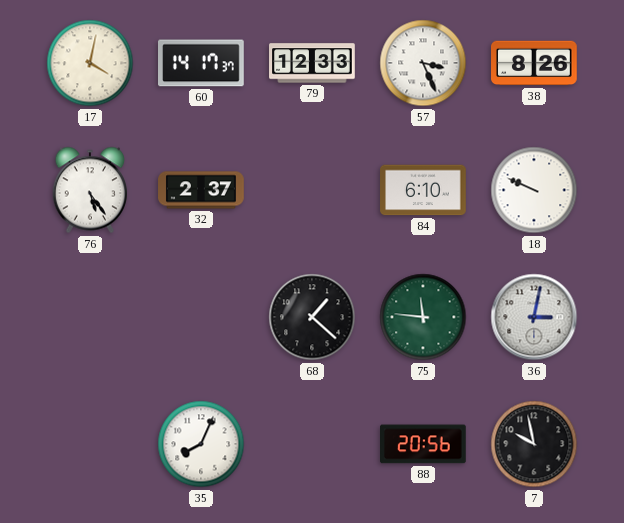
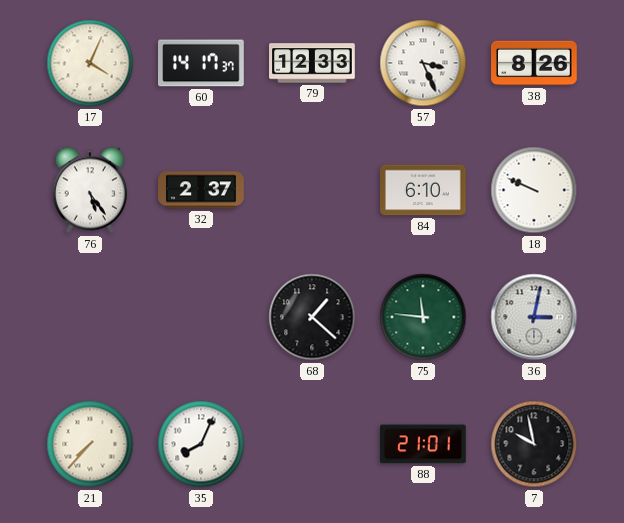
17: 4:02 -> 4:04
21: none -> 7:37
88: 20:56 -> 21:01
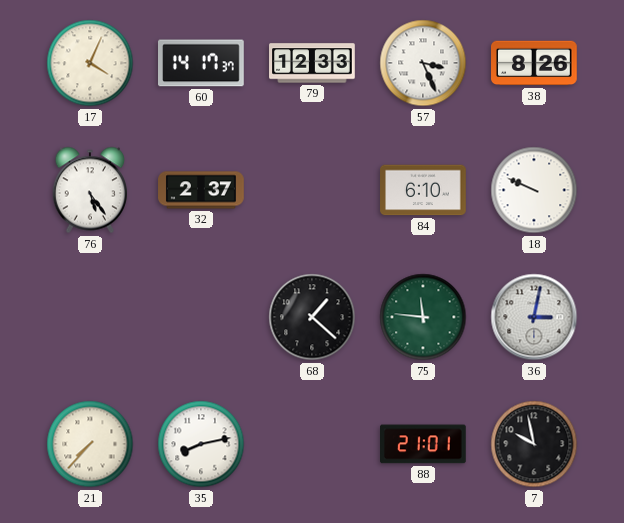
35: 8:04 -> 8:13
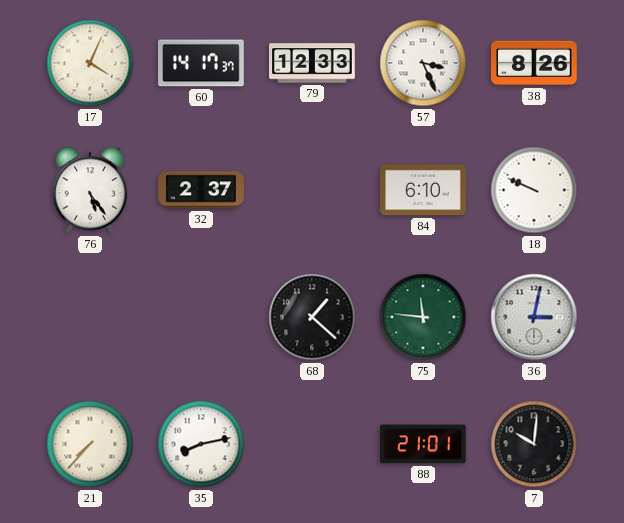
7: 9:58 -> 10:01
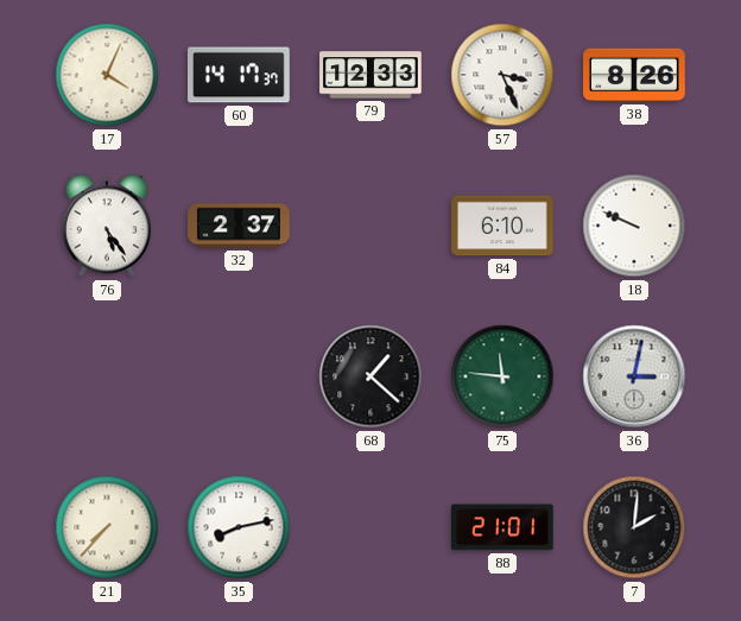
7: 10:01 -> 2:01
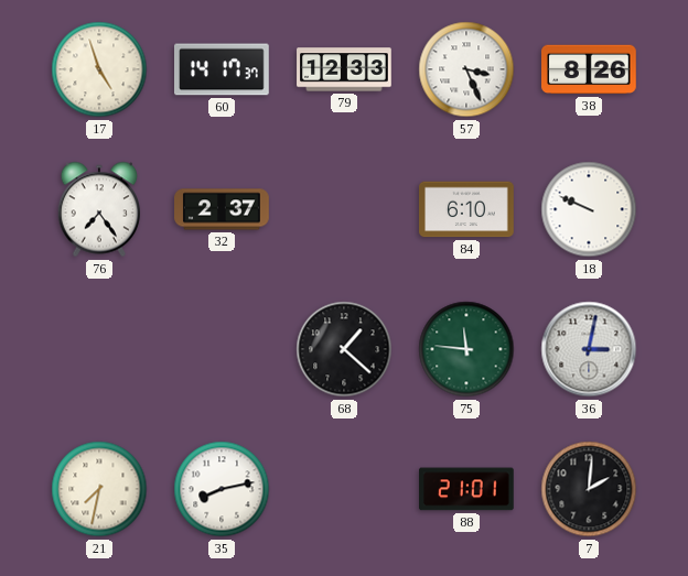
17: 4:04 -> 4:57
76: 5:24 -> 7:24
21: 7:37 -> 7:32
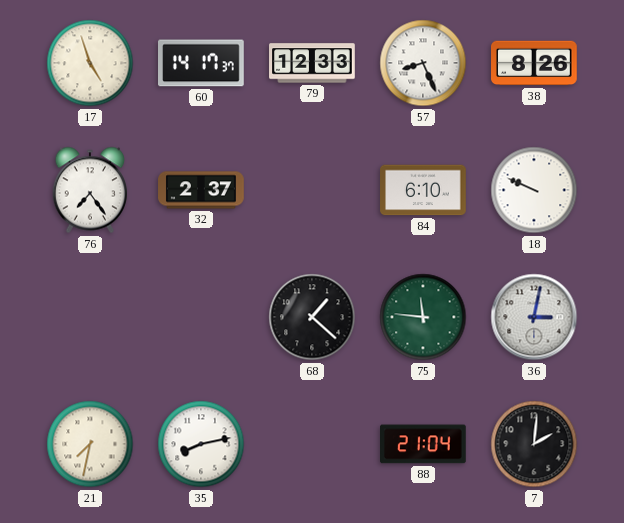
57: 3:26 -> 8:26
88: 21:01 -> 21:04
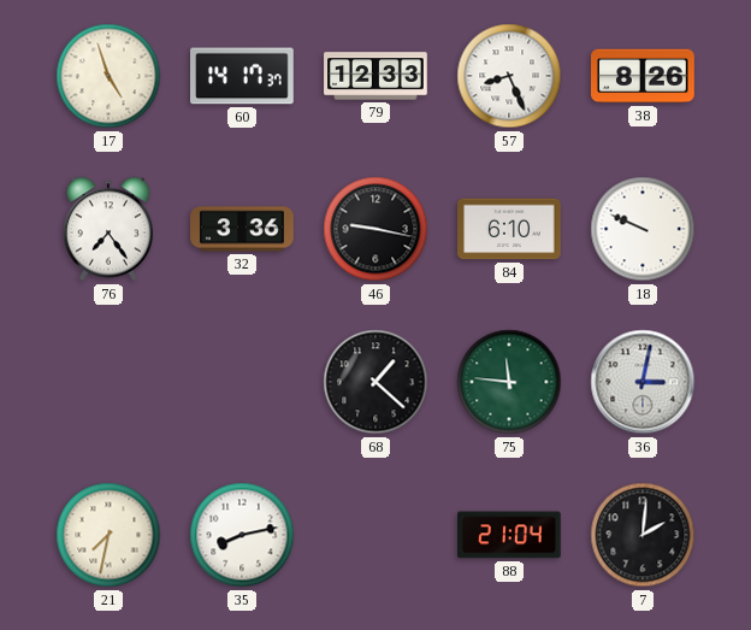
32: 2:37 -> 3:36
46: none -> 9:17
